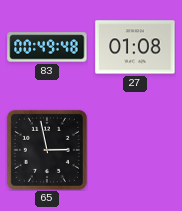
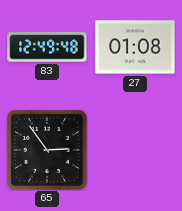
83: 00:49 -> 12:49
65: 2:58 -> 2:54
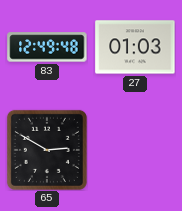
27: 01:08 -> 01:03
65: 2:54 -> 2:50
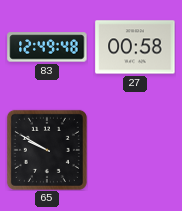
27: 01:03 -> 00:58
65: 2:50 -> 9:50
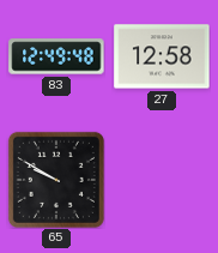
27: 00:58 -> 12:58
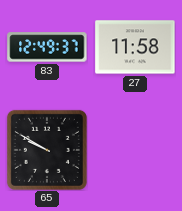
83: 12:49:48 -> 12:49:37
27: 12:58 -> 11:58
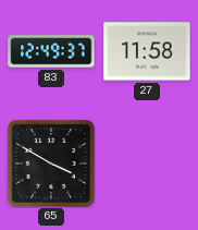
65: 9:50 -> 3:50
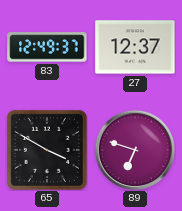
27: 11:58 -> 12:37
89: none -> 6:48
